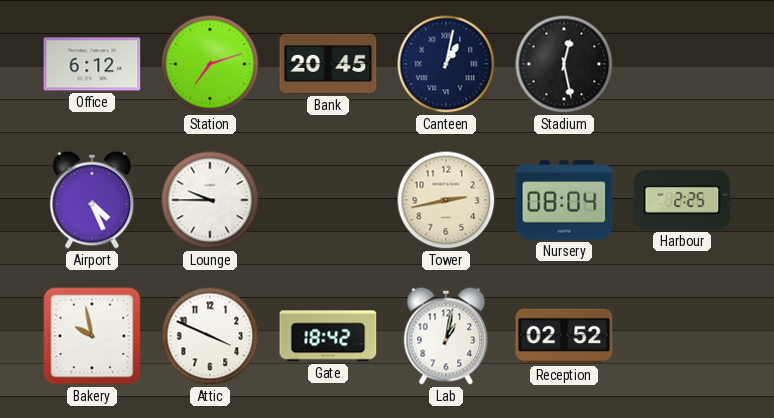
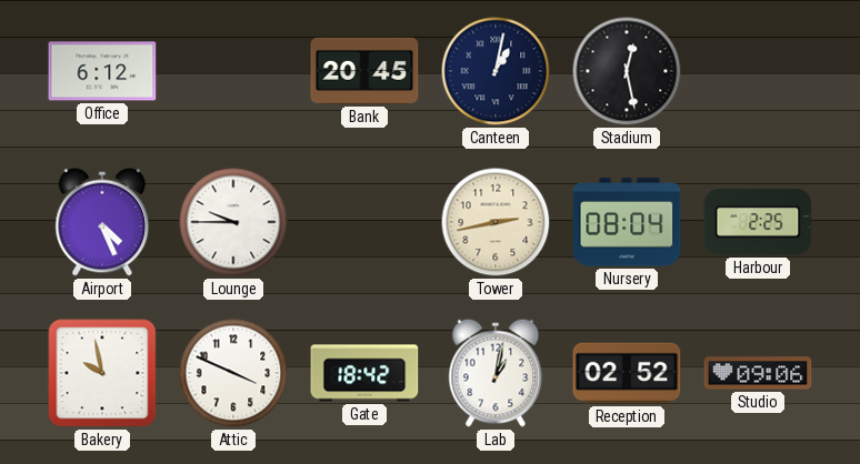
Station: 7:12 -> none
Studio: none -> 09:06
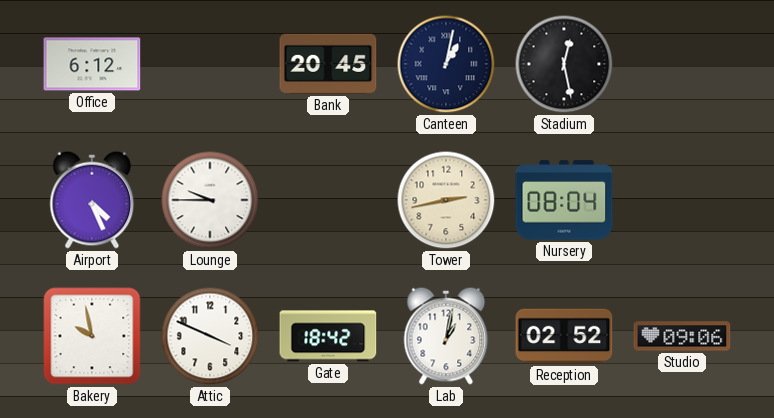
Harbour: 2:25 -> none
